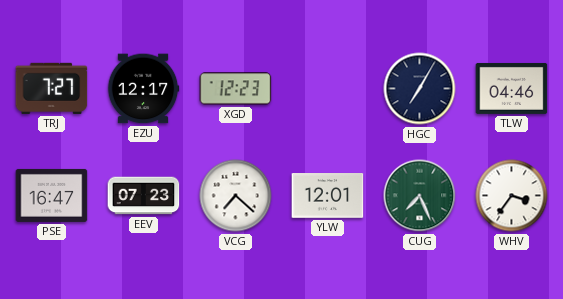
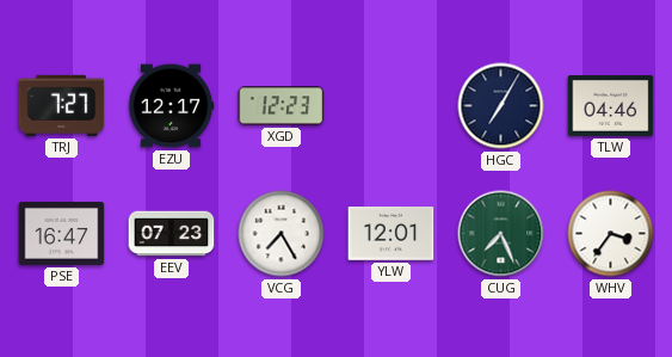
VCG: 7:22 -> 7:25
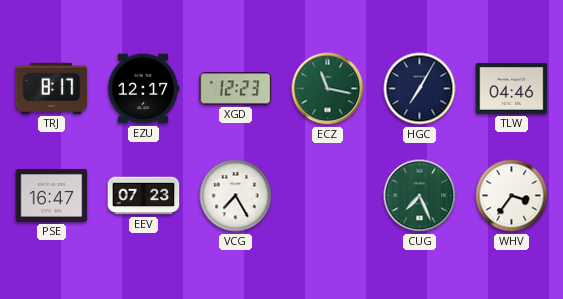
TRJ: 7:27 -> 8:17
ECZ: none -> 11:17
YLW: 12:01 -> none
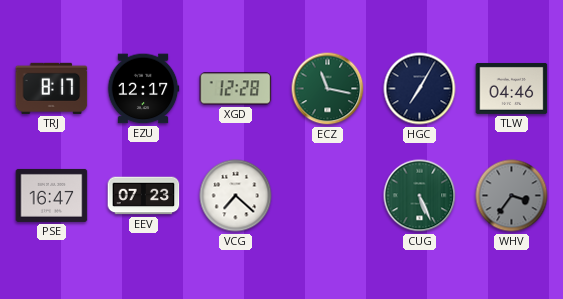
XGD: 12:23 -> 12:28
VCG: 7:25 -> 7:22
CUG: 7:26 -> 5:26
WHV dial: white -> grey
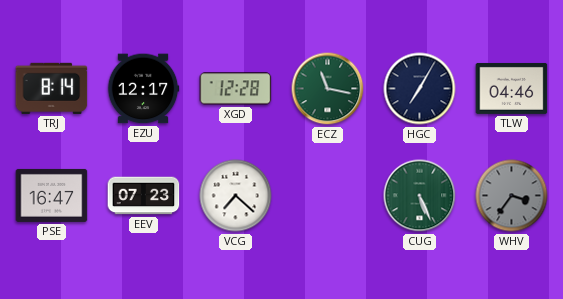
TRJ: 8:17 -> 8:14
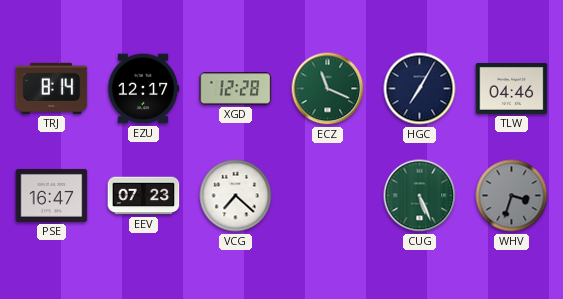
ECZ: 11:17 -> 11:19
WHV: 3:36 -> 3:33
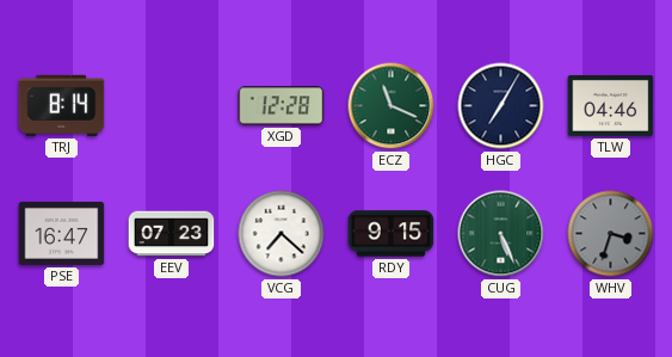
EZU: 12:17 -> none
RDY: none -> 9:15
